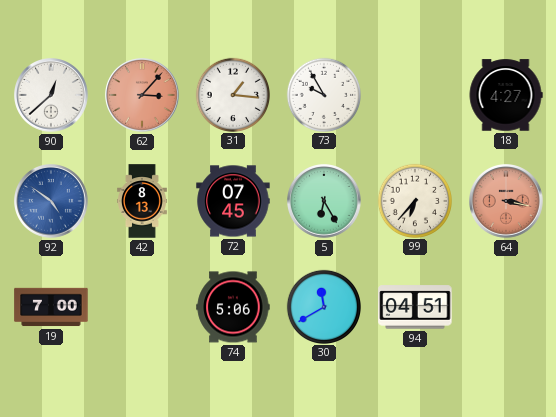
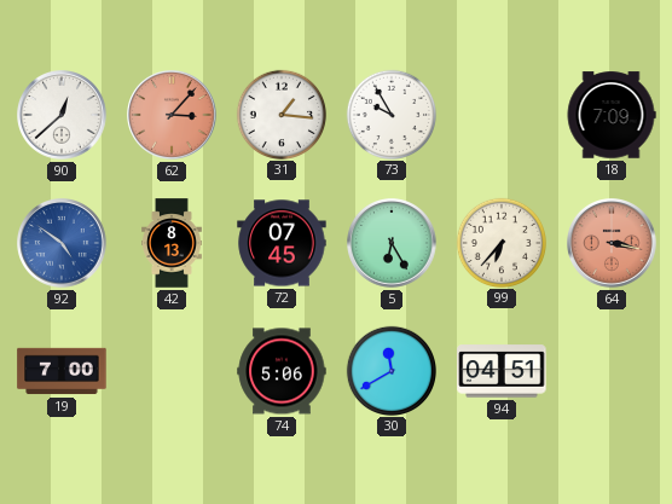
18: 4:27 -> 7:09
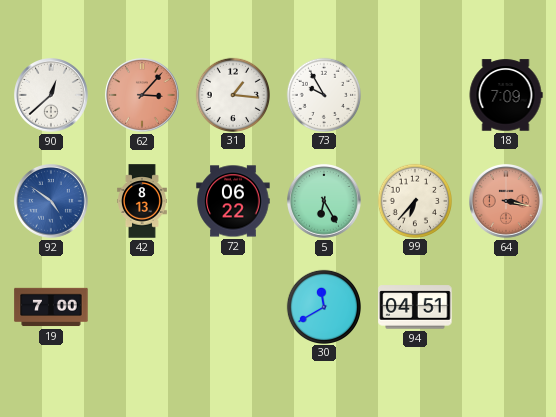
72: 07:45 -> 06:22
74: 5:06 -> none
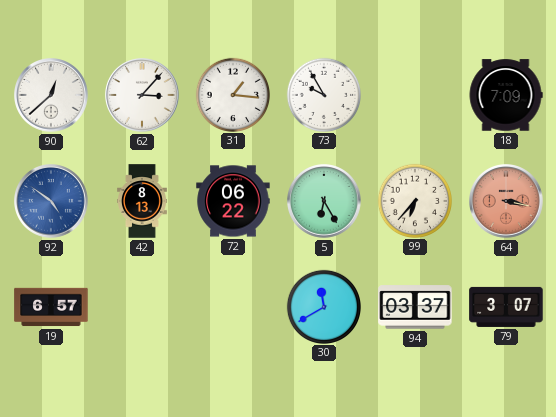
62 dial: salmon -> white
19: 7:00 -> 6:57
94: 04:51 -> 03:37
79: none -> 3:07
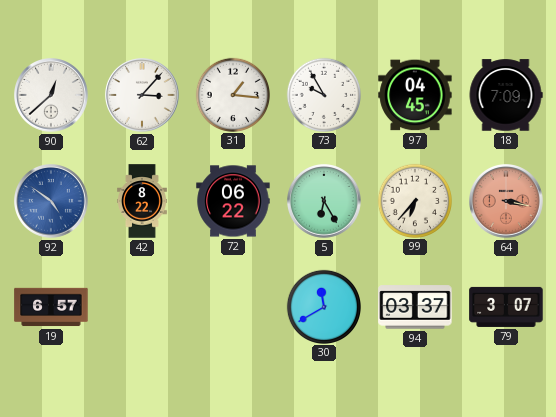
97: none -> 04:45
42: 8:13 -> 8:22
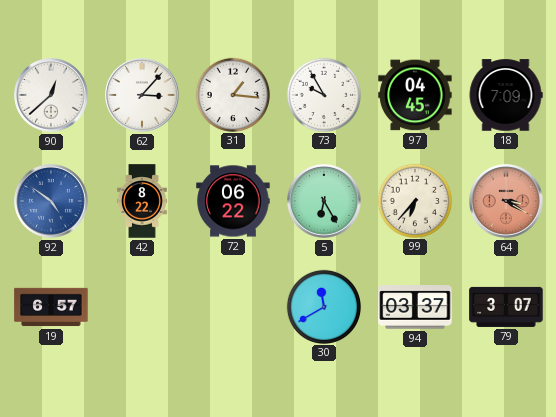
64: 3:17 -> 3:20
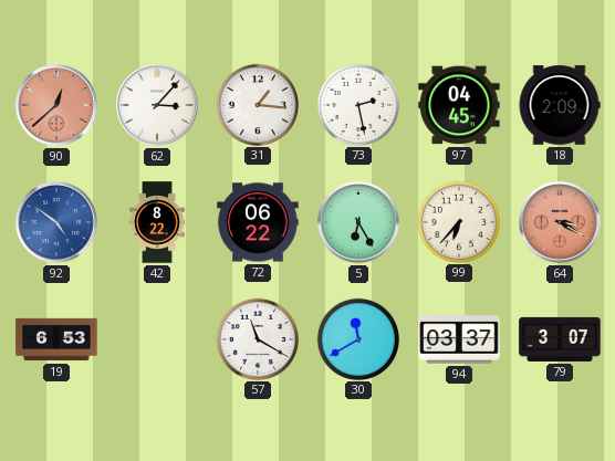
90 dial: white -> salmon
73: 9:55 -> 2:28
18: 7:09 -> 2:09
19: 6:57 -> 6:53
57: none -> 11:20
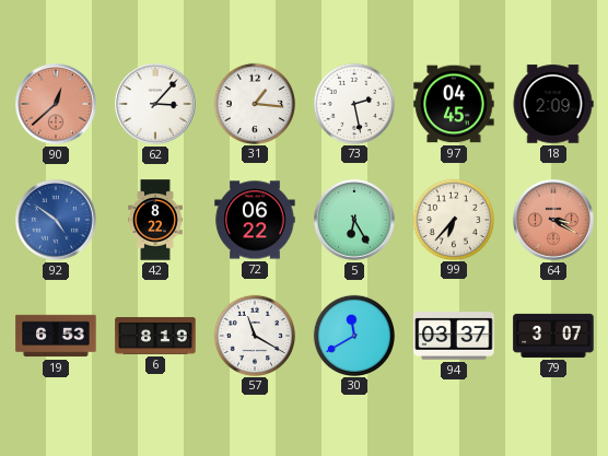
6: none -> 8:19
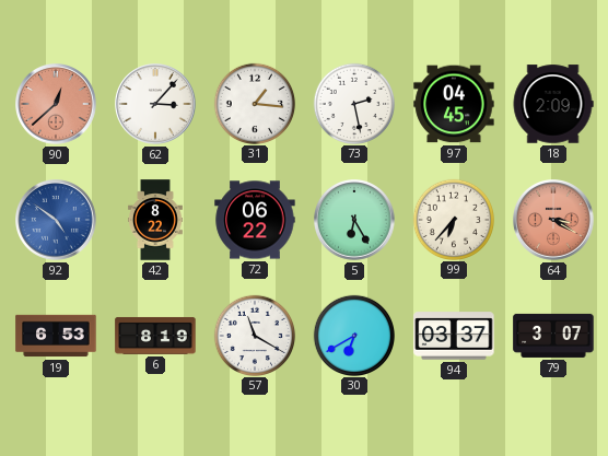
30: 11:40 -> 6:40
